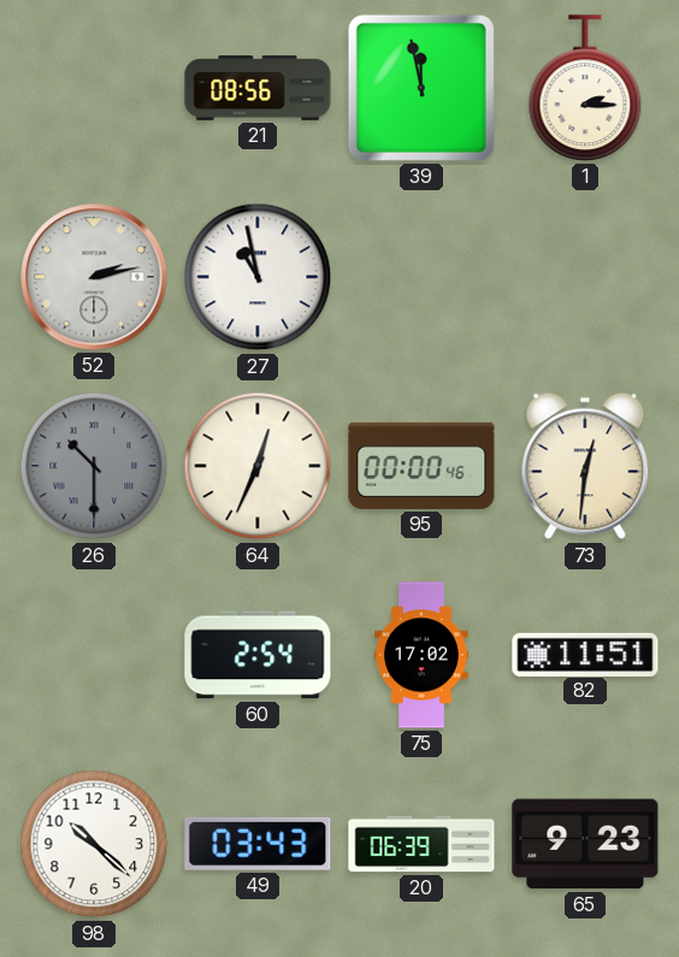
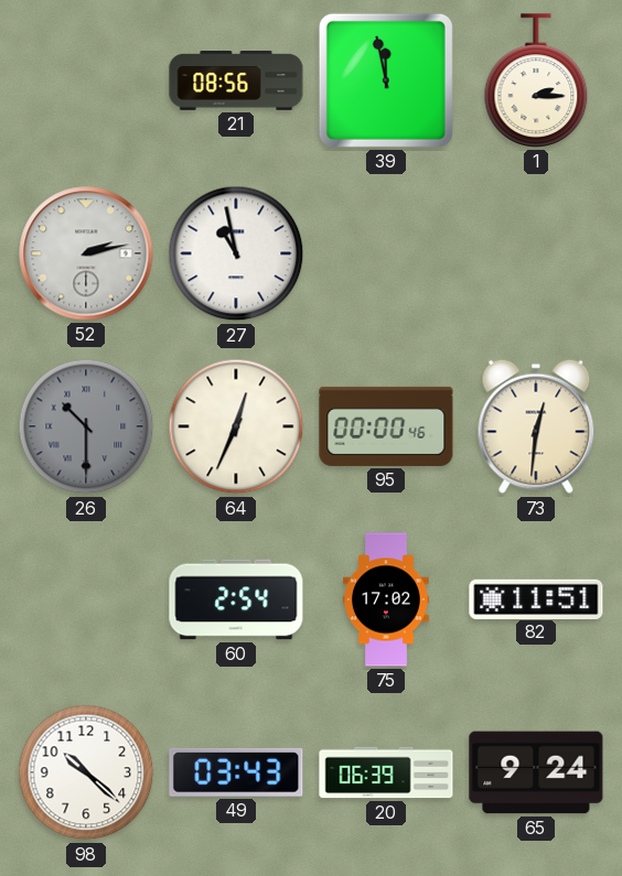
65: 9:23 -> 9:24
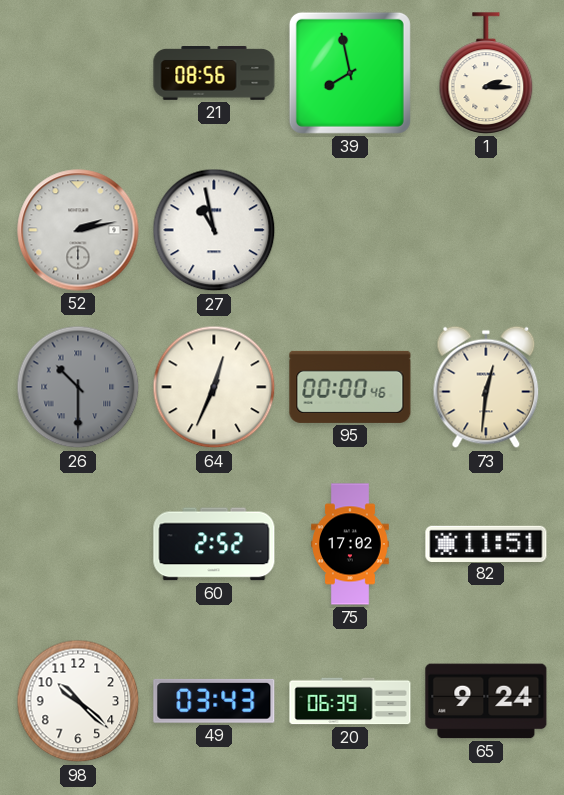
39: 11:58 -> 7:58
60: 2:54 -> 2:52
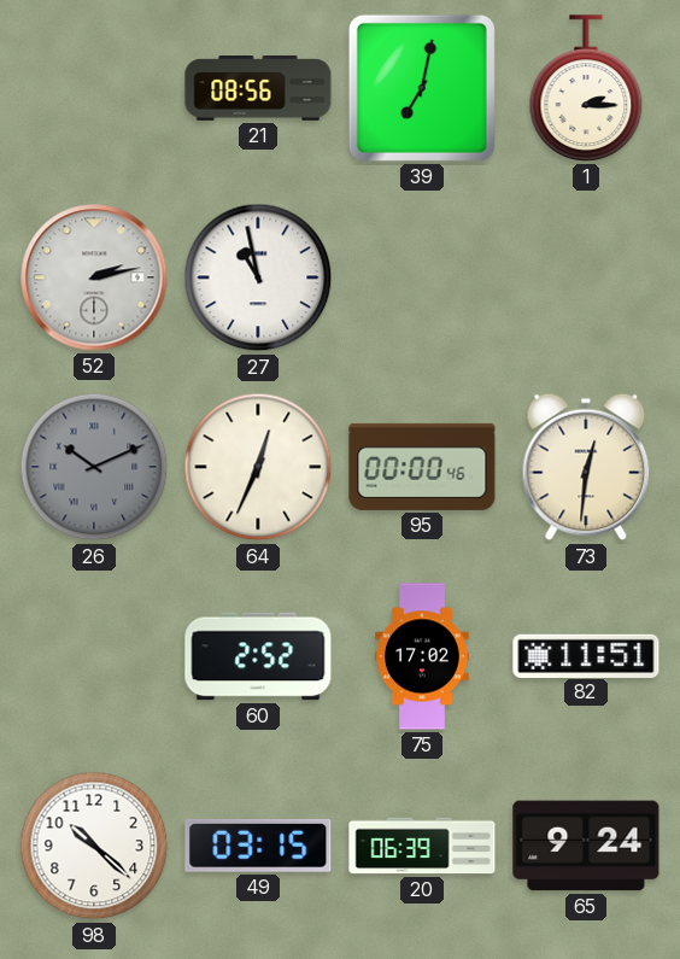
39: 7:58 -> 7:02
26: 10:30 -> 10:11
49: 03:43 -> 03:15
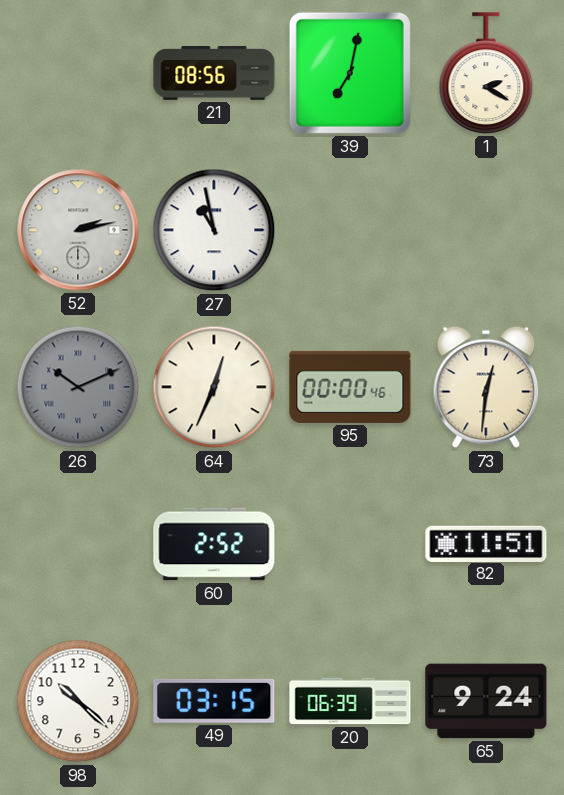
1: 2:15 -> 2:20
75: 17:02 -> none
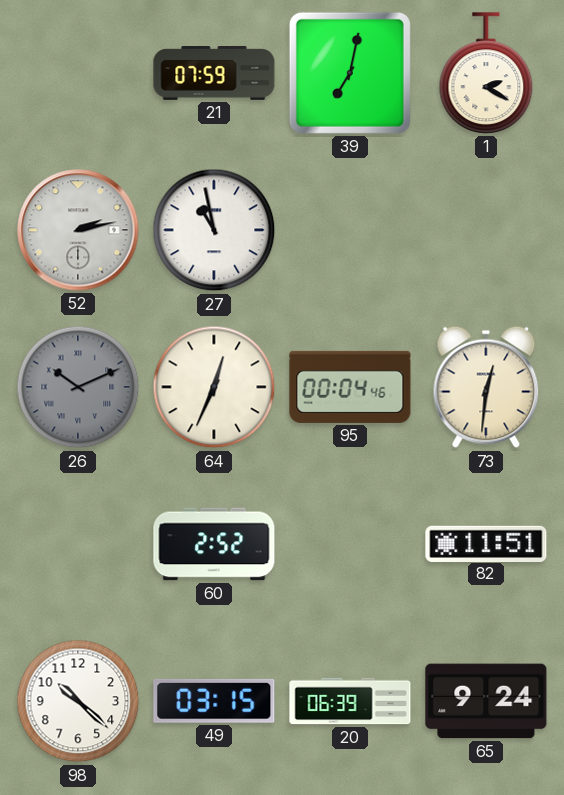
21: 08:56 -> 07:59
95: 00:00 -> 00:04
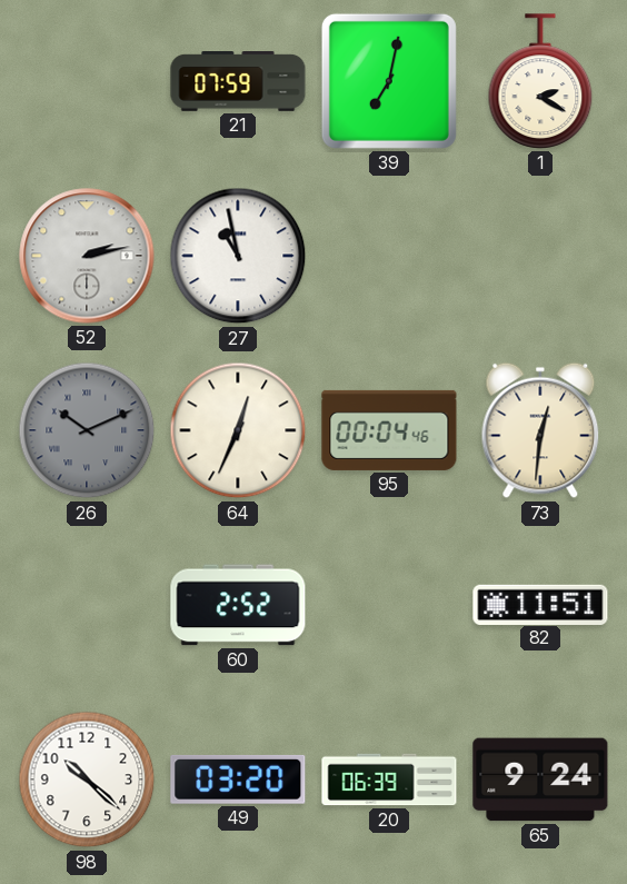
49: 03:15 -> 03:20
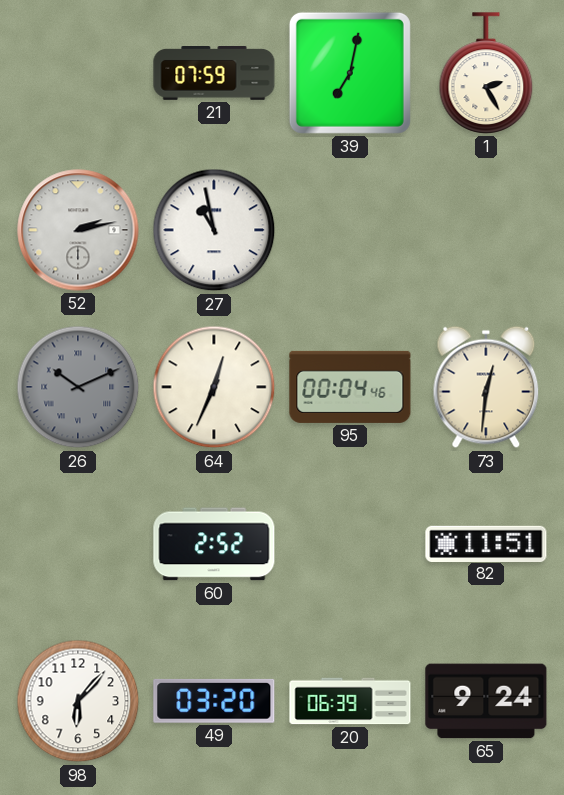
1: 2:20 -> 2:25
98: 10:22 -> 6:07
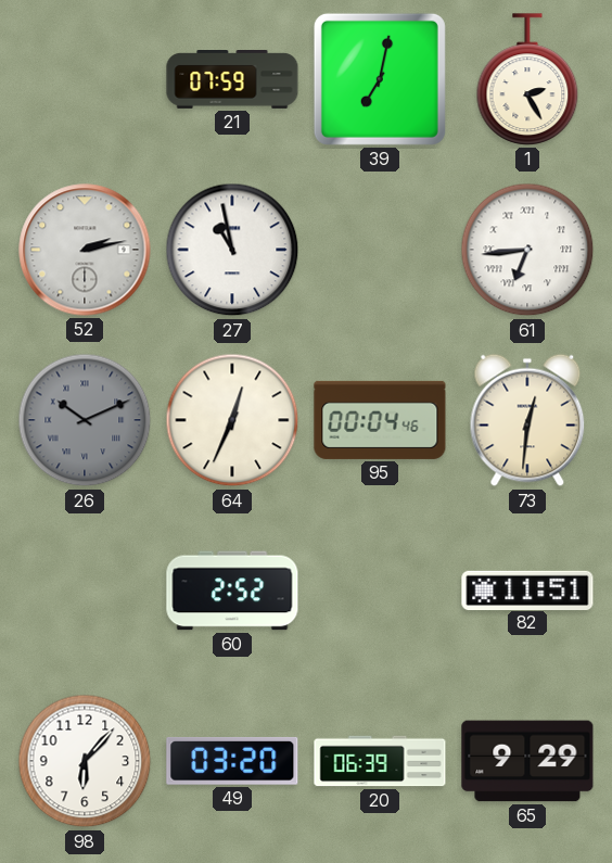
61: none -> 6:44
65: 9:24 -> 9:29
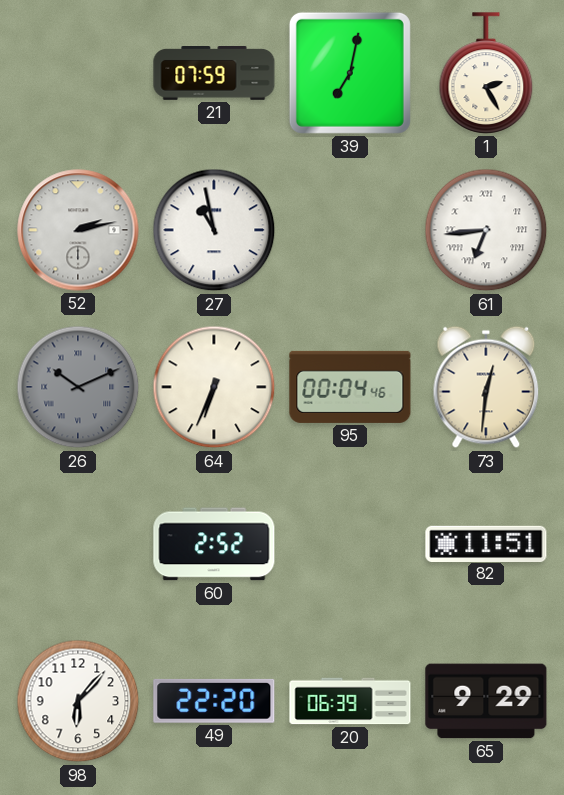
64: 12:34 -> 6:34
49: 03:20 -> 22:20
